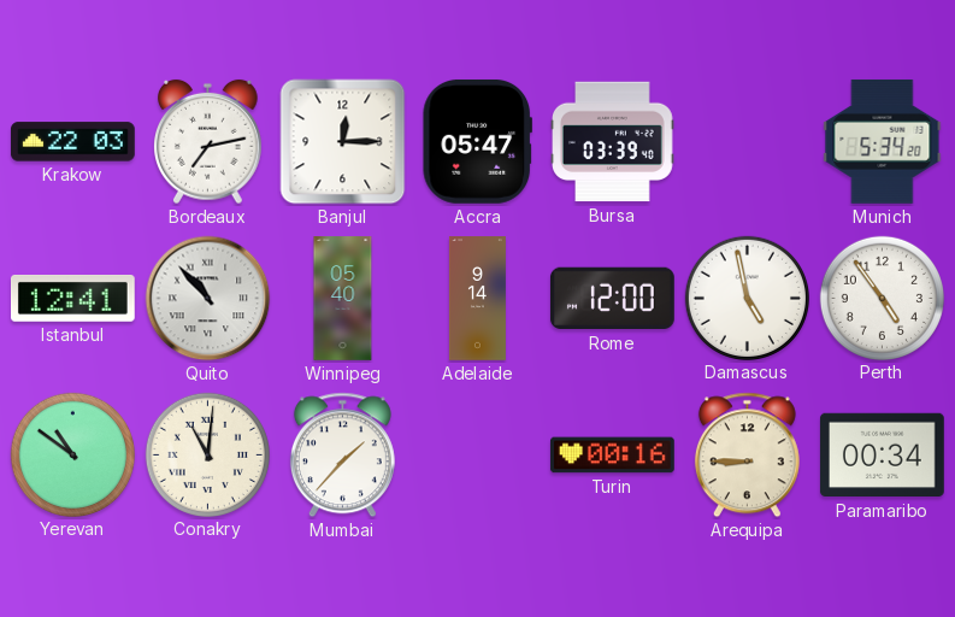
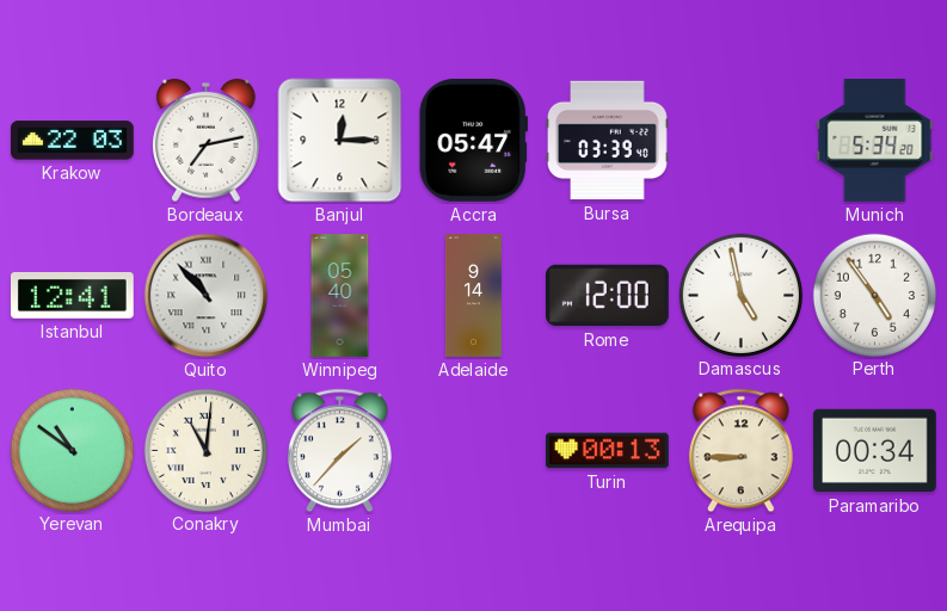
Turin: 00:16 -> 00:13
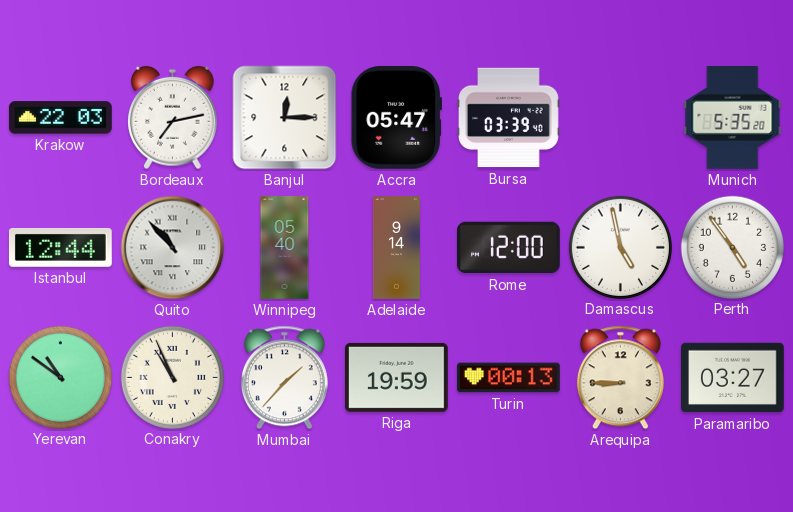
Munich: 5:34 -> 5:35
Istanbul: 12:41 -> 12:44
Conakry: 11:01 -> 10:56
Riga: none -> 19:59
Paramaribo: 00:34 -> 03:27
